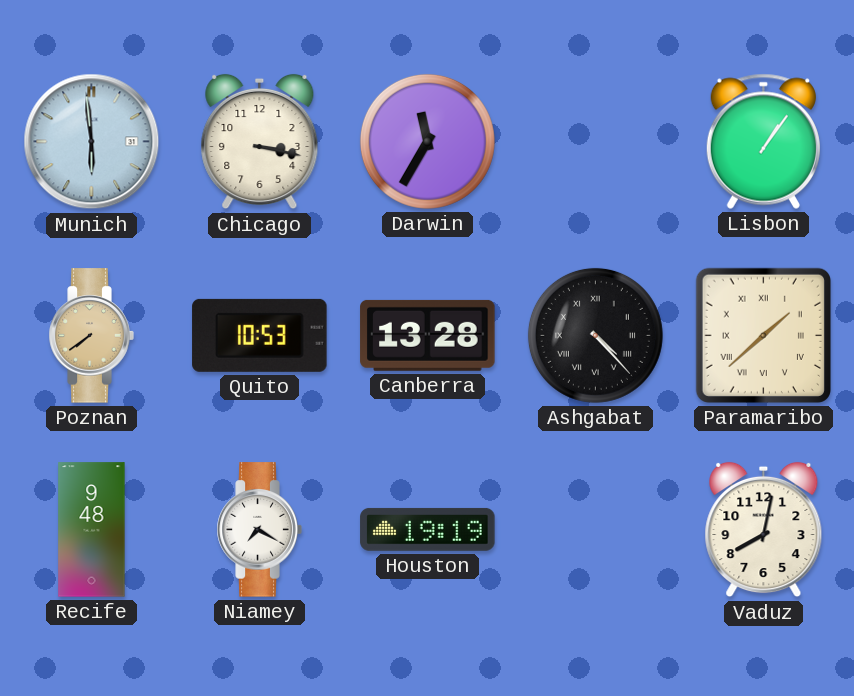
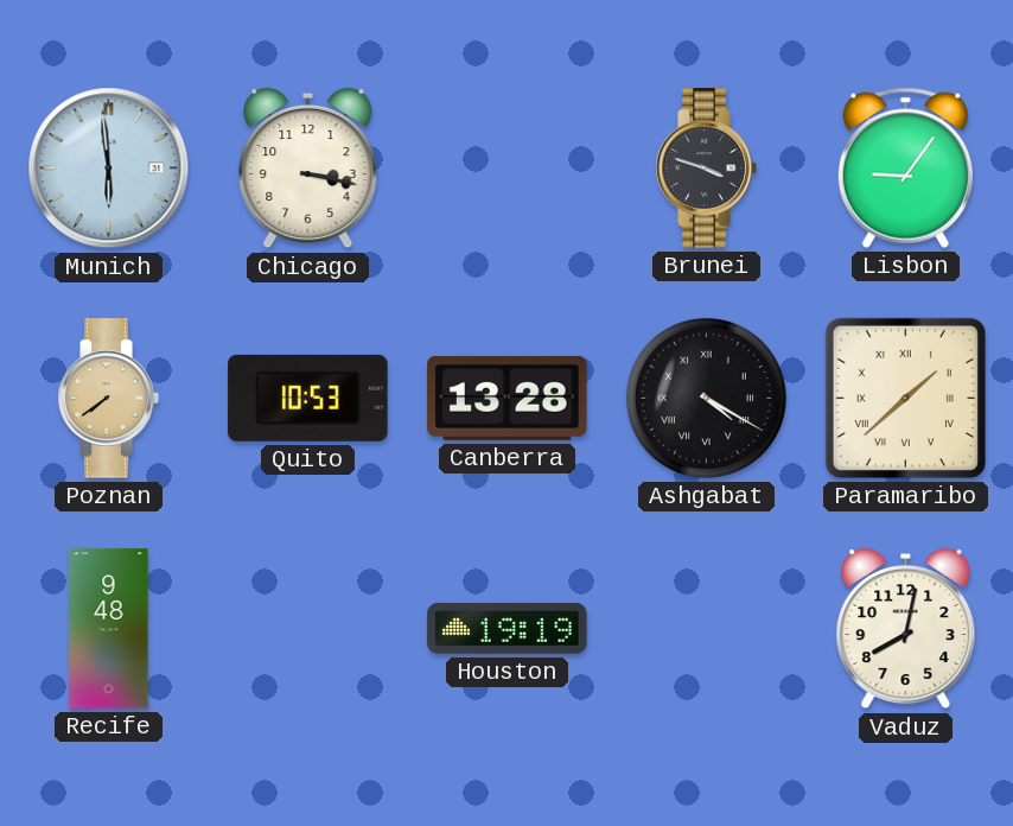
Darwin: 11:35 -> none
Brunei: none -> 3:48
Lisbon: 1:06 -> 9:06
Ashgabat: 4:23 -> 4:20
Niamey: 7:20 -> none
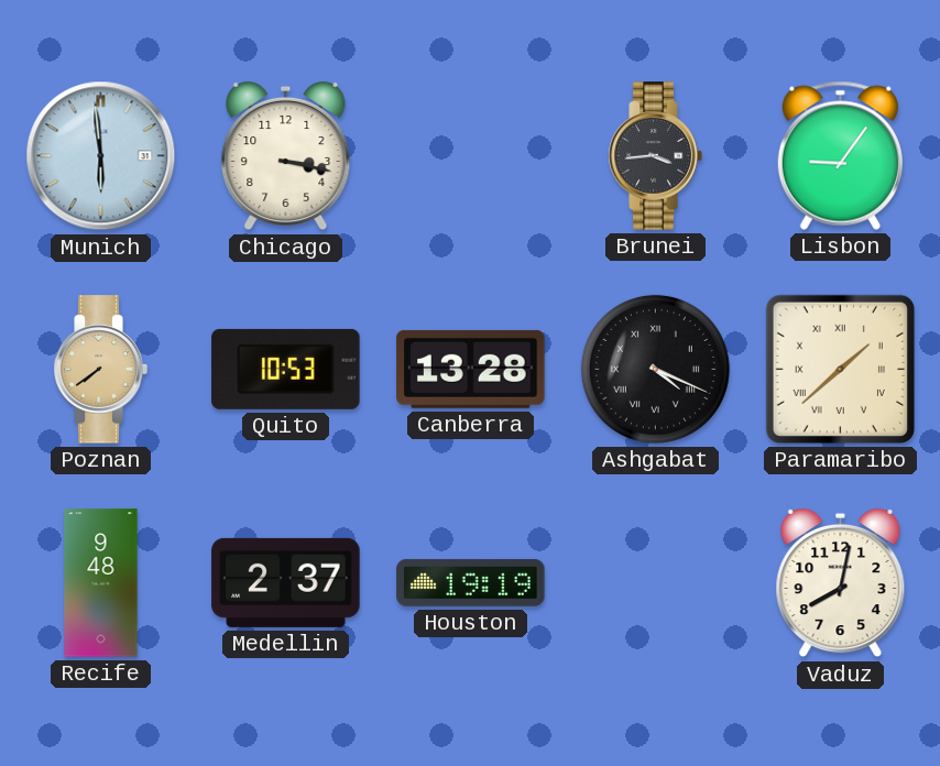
Brunei: 3:48 -> 3:44
Ashgabat: 4:20 -> 4:19
Medellin: none -> 2:37
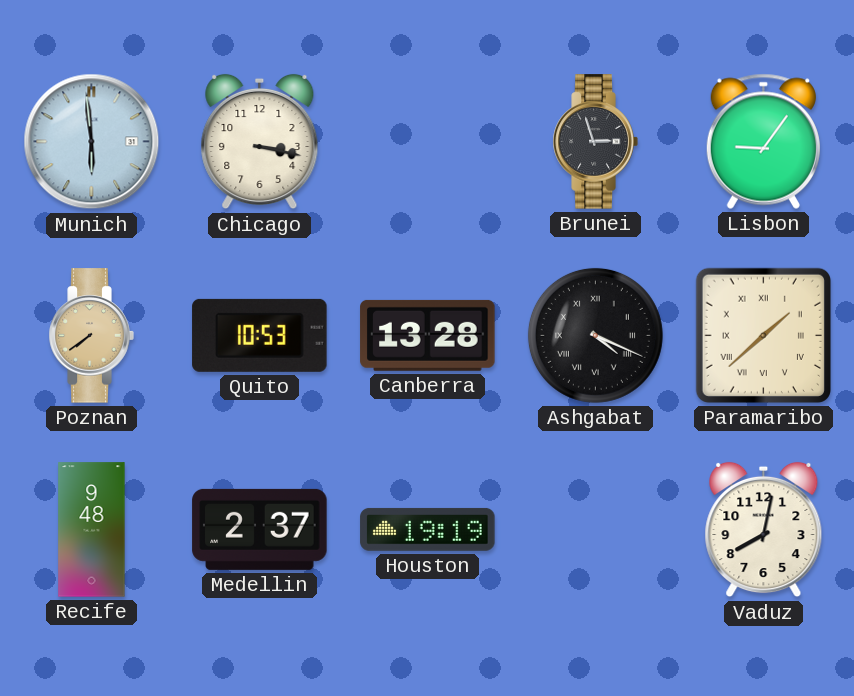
Brunei: 3:44 -> 2:57
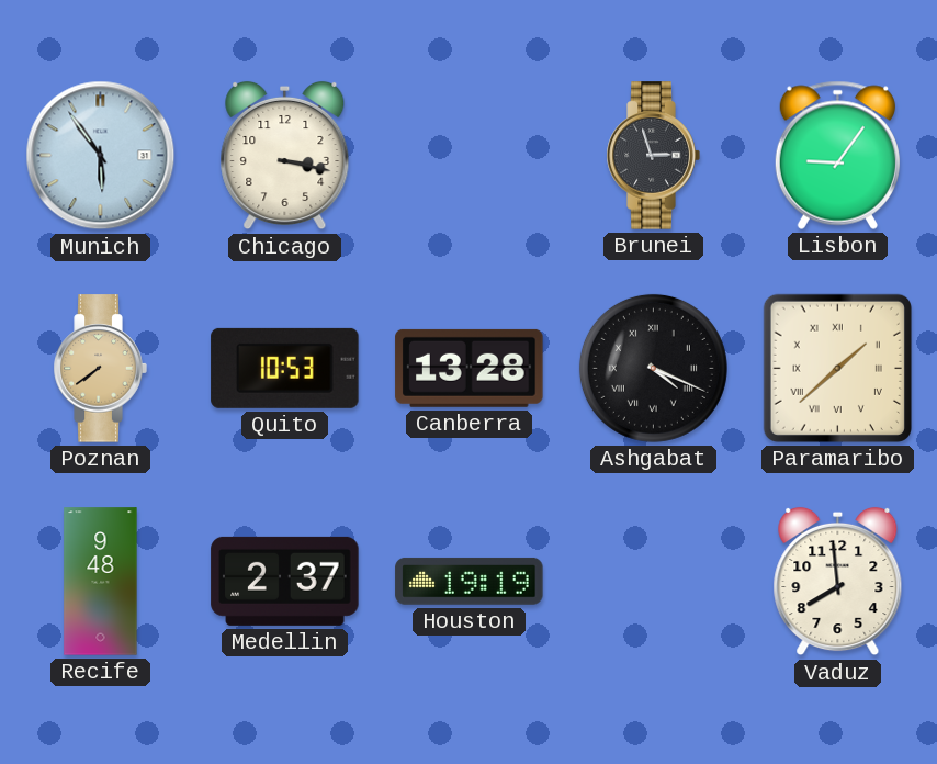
Munich: 5:59 -> 5:54
Vaduz: 8:02 -> 7:59
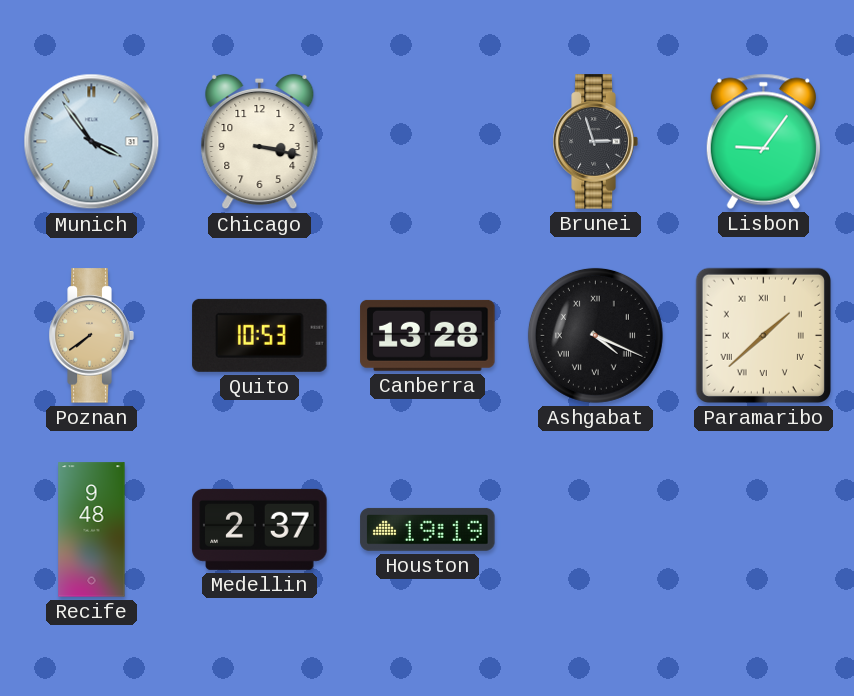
Munich: 5:54 -> 3:54
Vaduz: 7:59 -> none
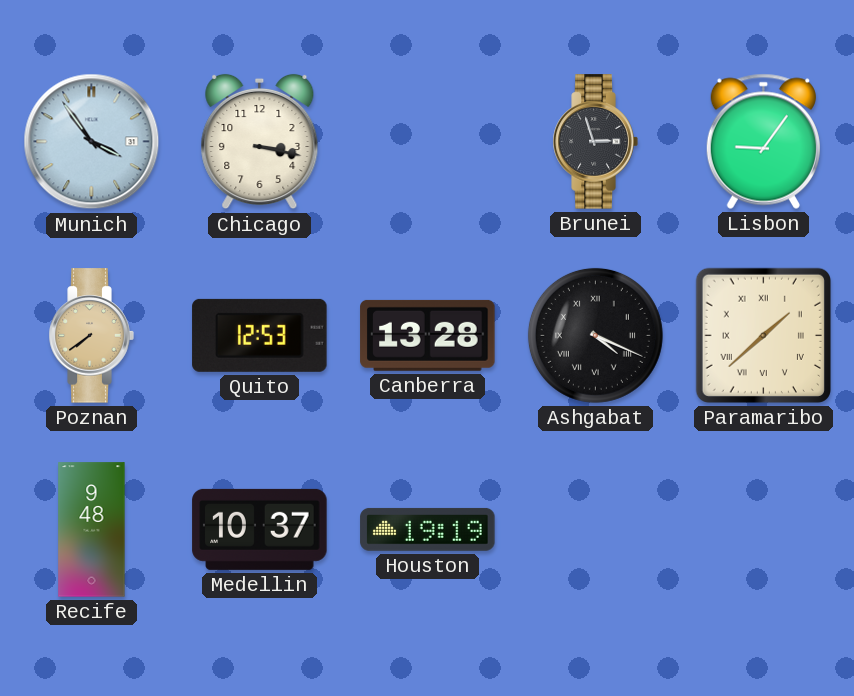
Quito: 10:53 -> 12:53
Medellin: 2:37 -> 10:37
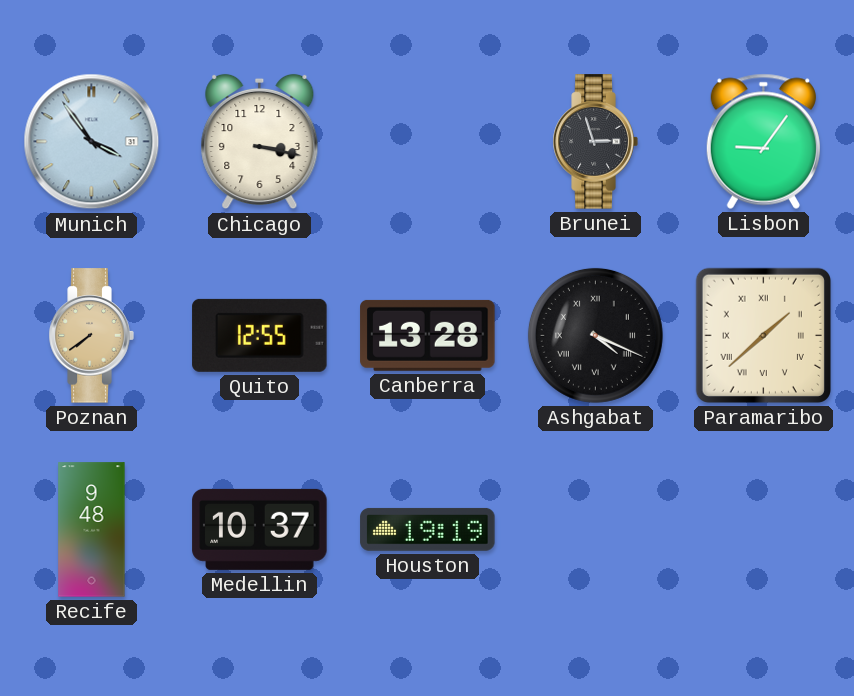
Quito: 12:53 -> 12:55
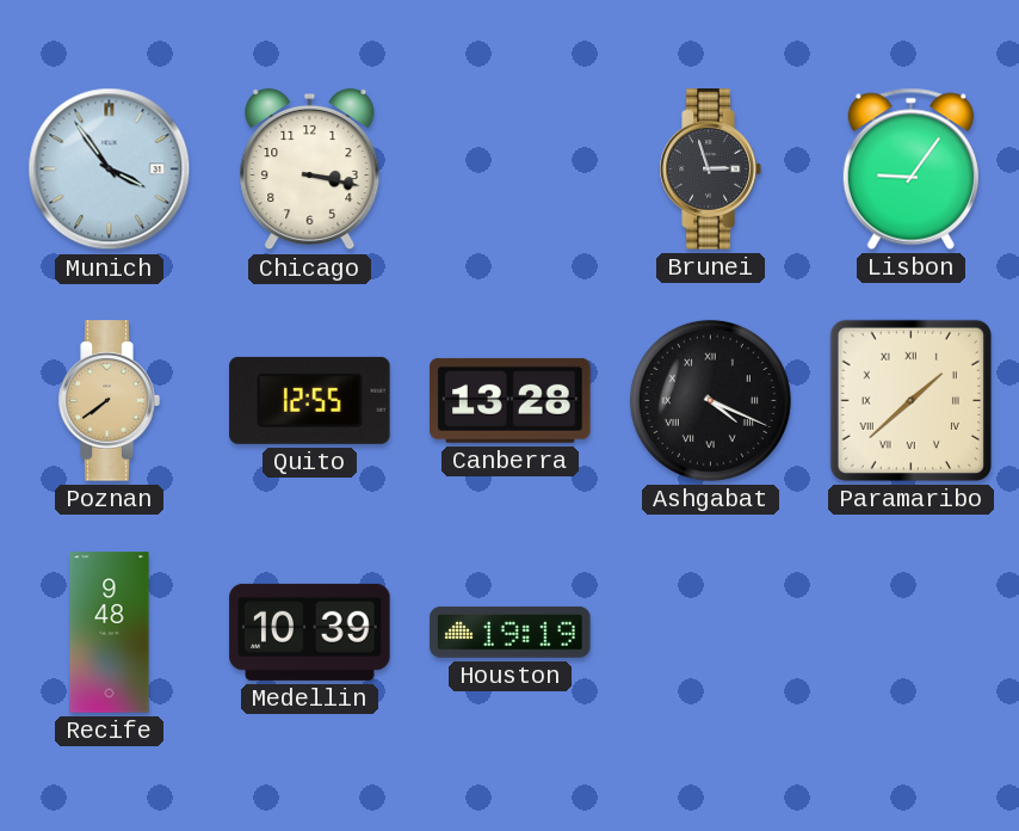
Medellin: 10:37 -> 10:39
